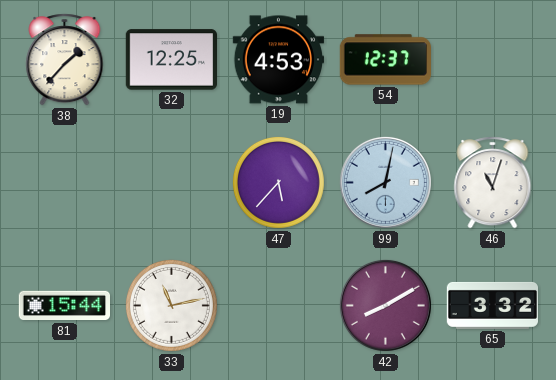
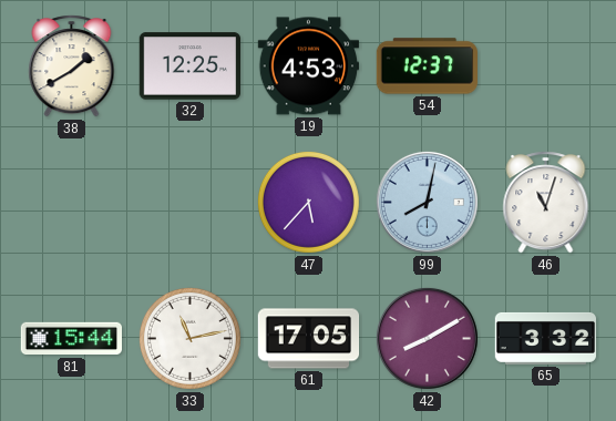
38: 1:37 -> 1:40
61: none -> 17:05
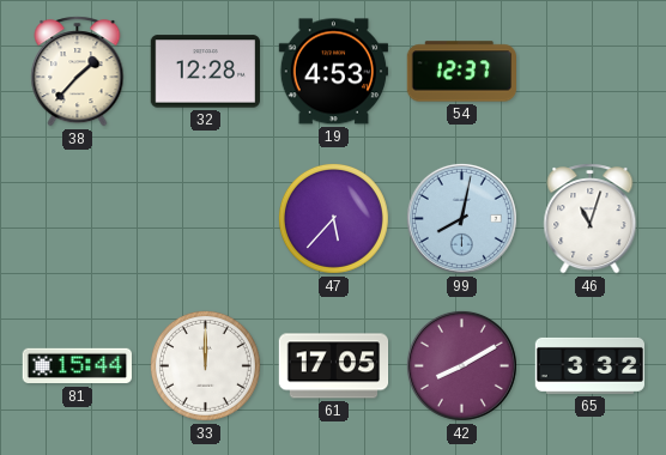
38: 1:40 -> 1:37
32: 12:25 -> 12:28
33: 11:13 -> 12:00
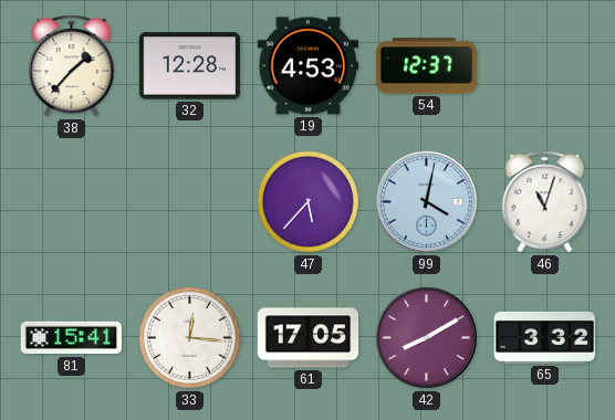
99: 8:02 -> 4:02
81: 15:44 -> 15:41
33: 12:00 -> 12:16
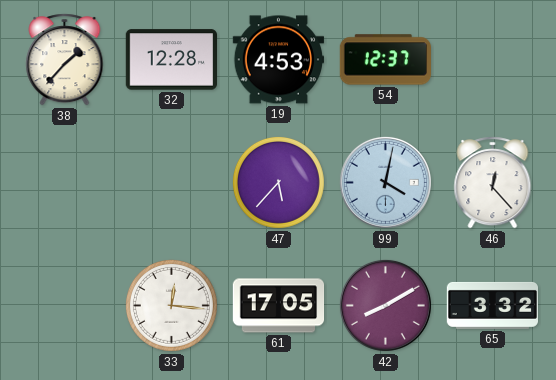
46: 11:03 -> 12:23
81: 15:41 -> none
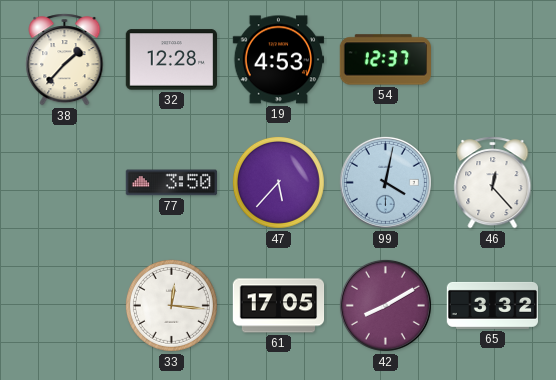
77: none -> 3:50
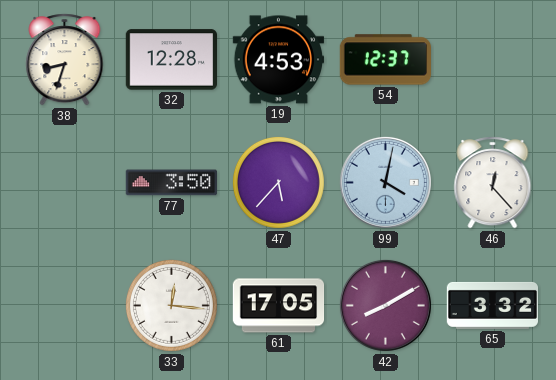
38: 1:37 -> 8:33
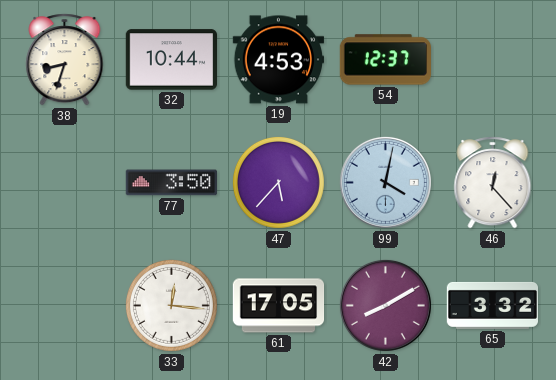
32: 12:28 -> 10:44
